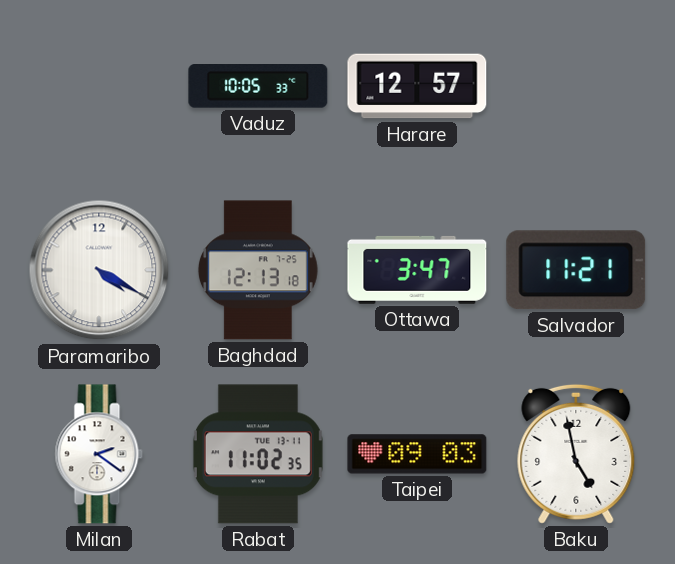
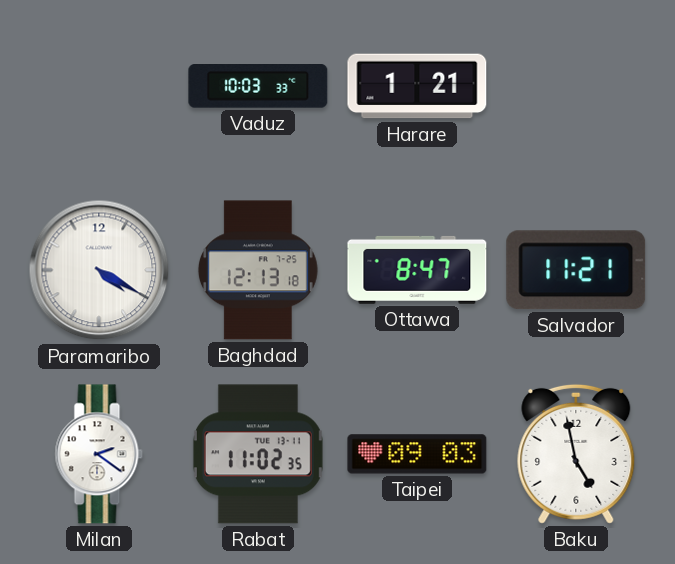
Vaduz: 10:05 -> 10:03
Harare: 12:57 -> 1:21
Ottawa: 3:47 -> 8:47
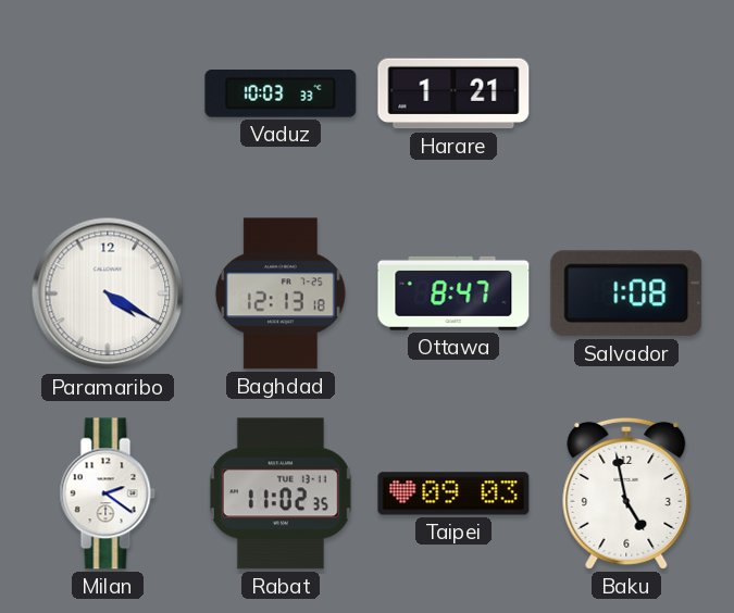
Salvador: 11:21 -> 1:08
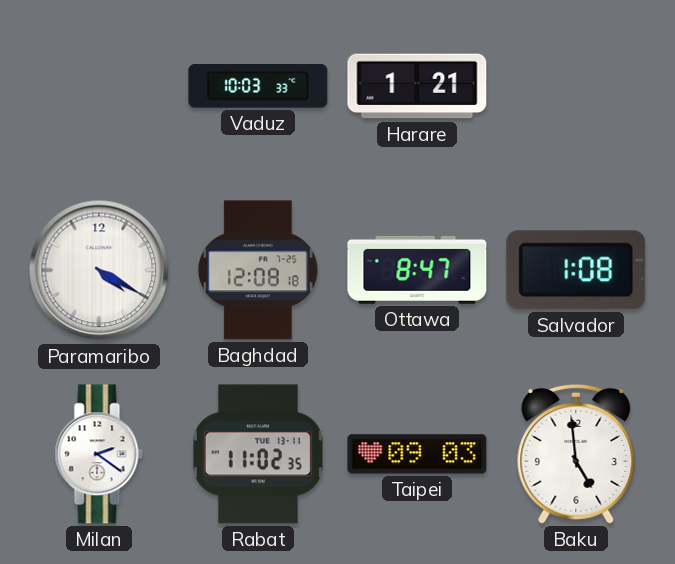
Baghdad: 12:13 -> 12:08
Baku: 4:58 -> 4:59
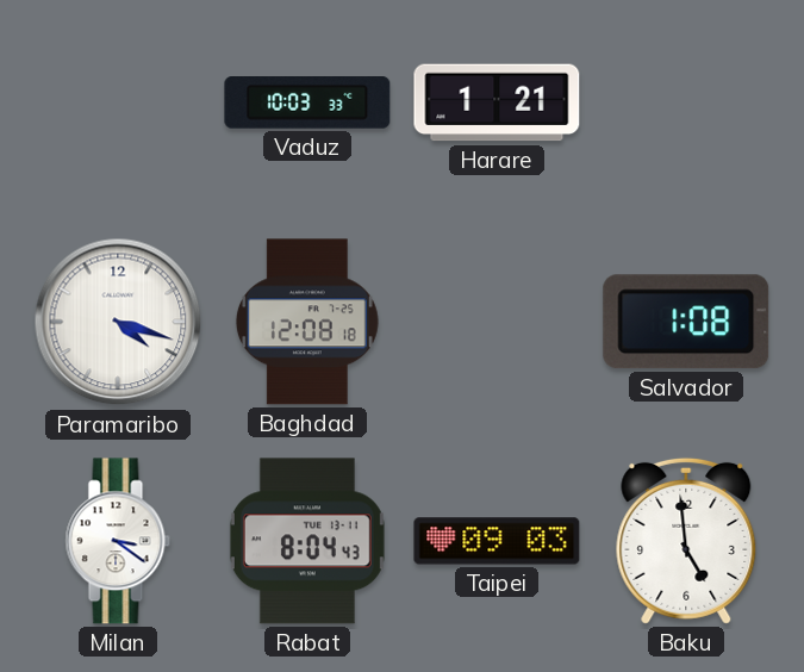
Paramaribo: 4:20 -> 4:18
Ottawa: 8:47 -> none
Milan: 2:21 -> 3:21
Rabat: 11:02 -> 8:04
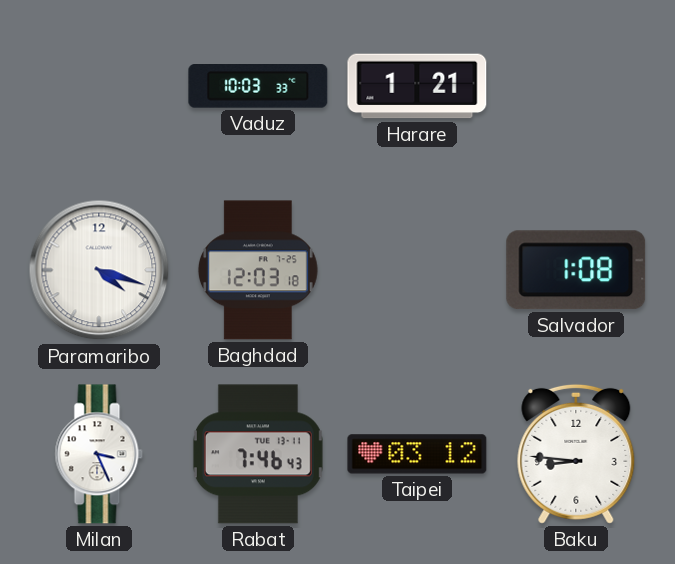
Baghdad: 12:08 -> 12:03
Milan: 3:21 -> 3:26
Rabat: 8:04 -> 7:46
Taipei: 09:03 -> 03:12
Baku: 4:59 -> 8:46
